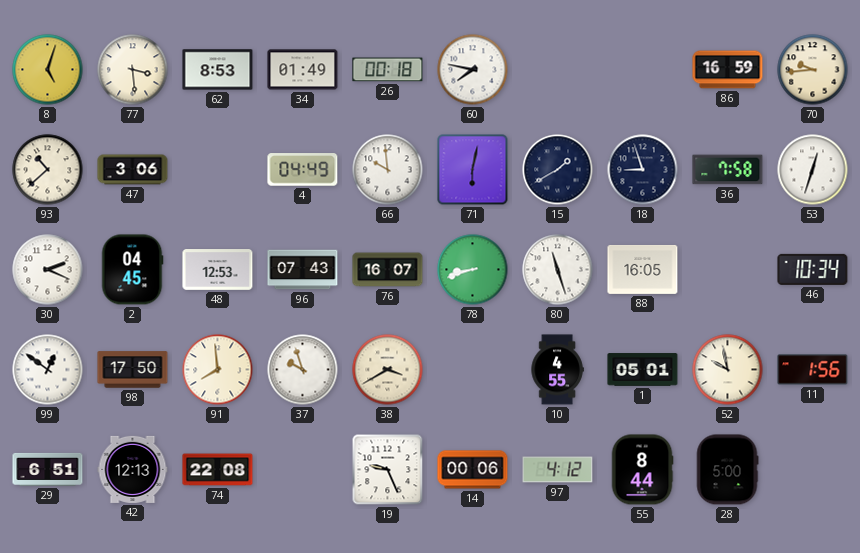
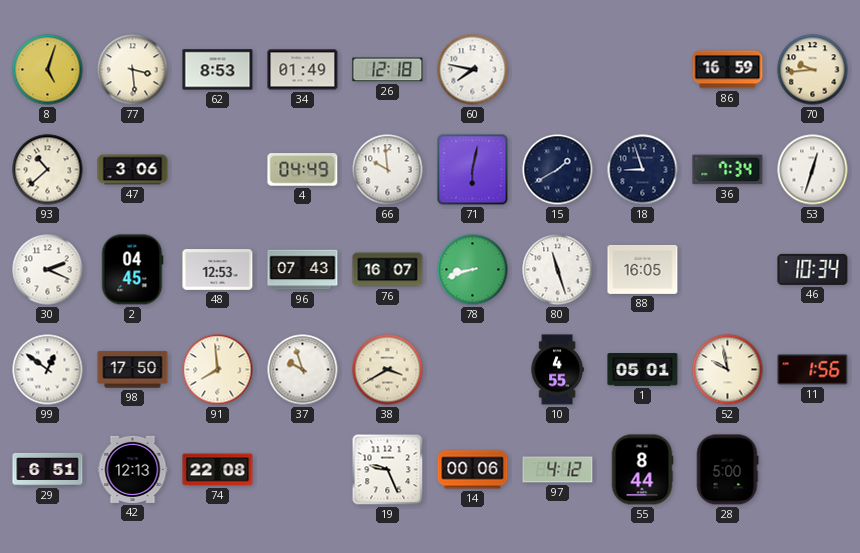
26: 00:18 -> 12:18
36: 7:58 -> 7:34
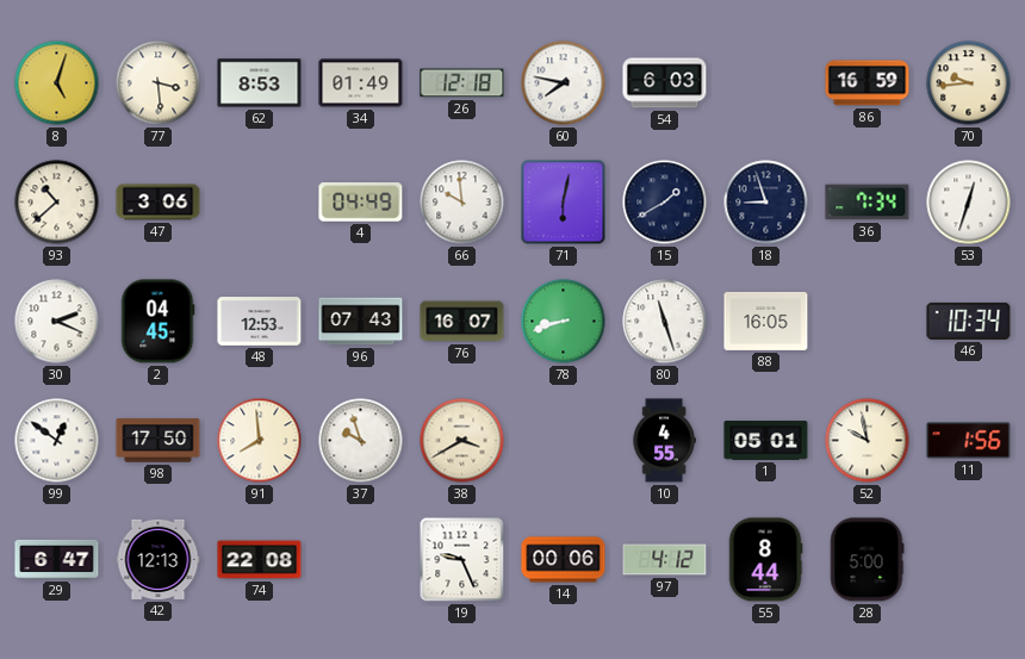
54: none -> 6:03
29: 6:51 -> 6:47
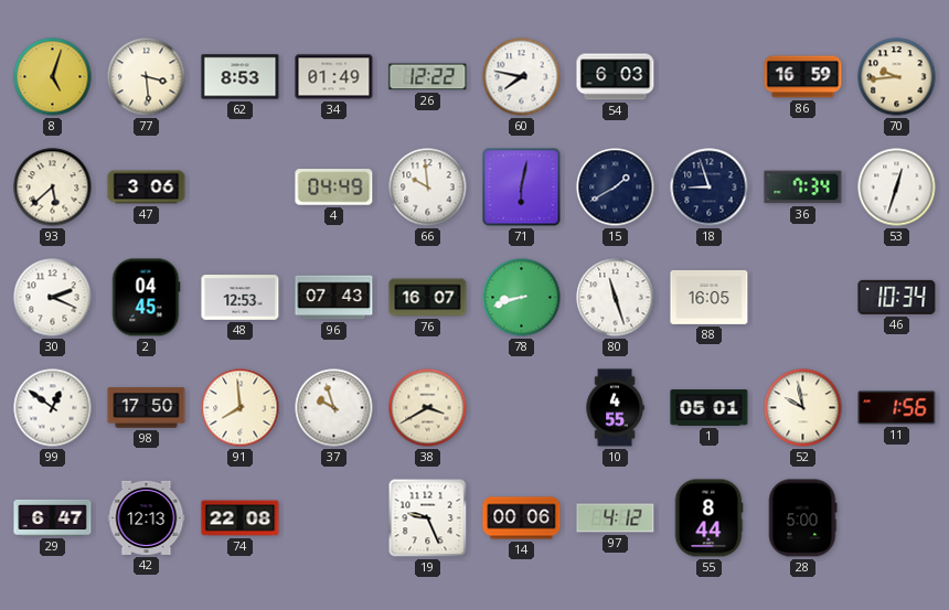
26: 12:18 -> 12:22
93: 10:38 -> 5:38
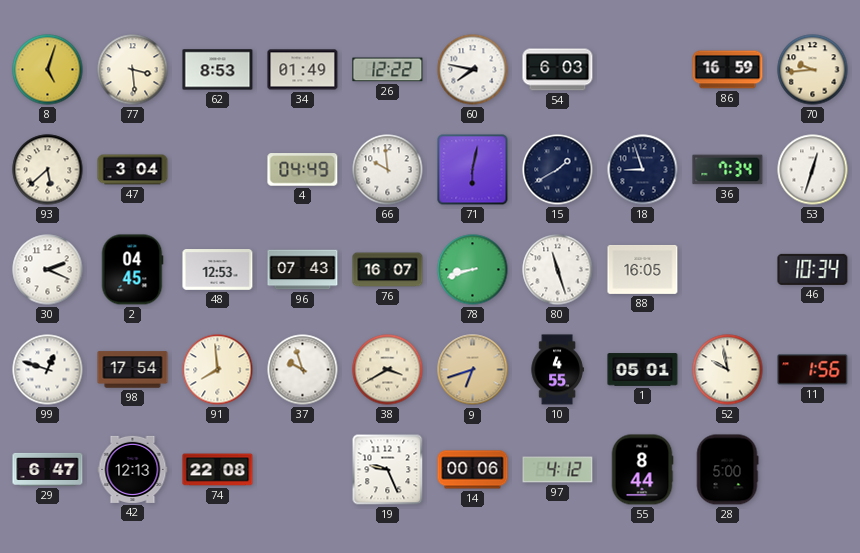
47: 3:06 -> 3:04
99: 12:51 -> 12:48
98: 17:50 -> 17:54
9: none -> 6:42
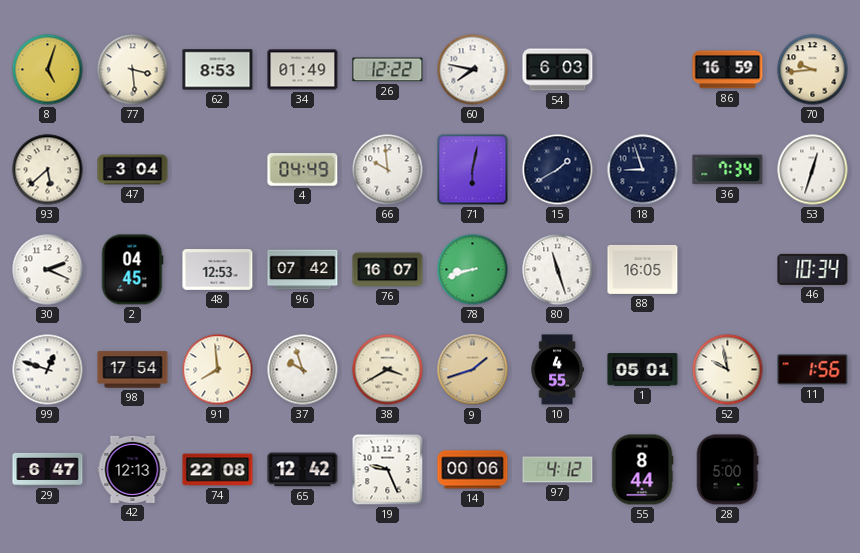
96: 07:43 -> 07:42
9: 6:42 -> 1:42
65: none -> 12:42
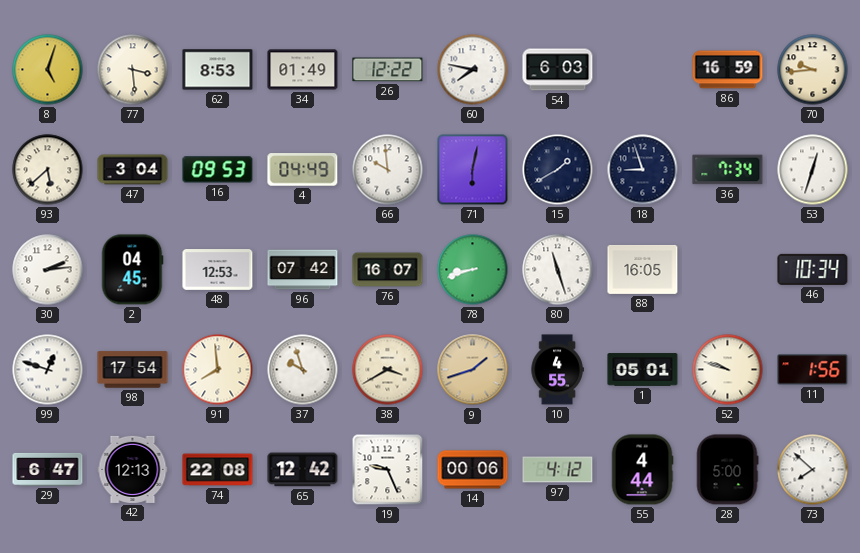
16: none -> 09:53
30: 2:19 -> 2:14
52: 9:58 -> 9:48
55: 8:44 -> 4:44
73: none -> 7:52
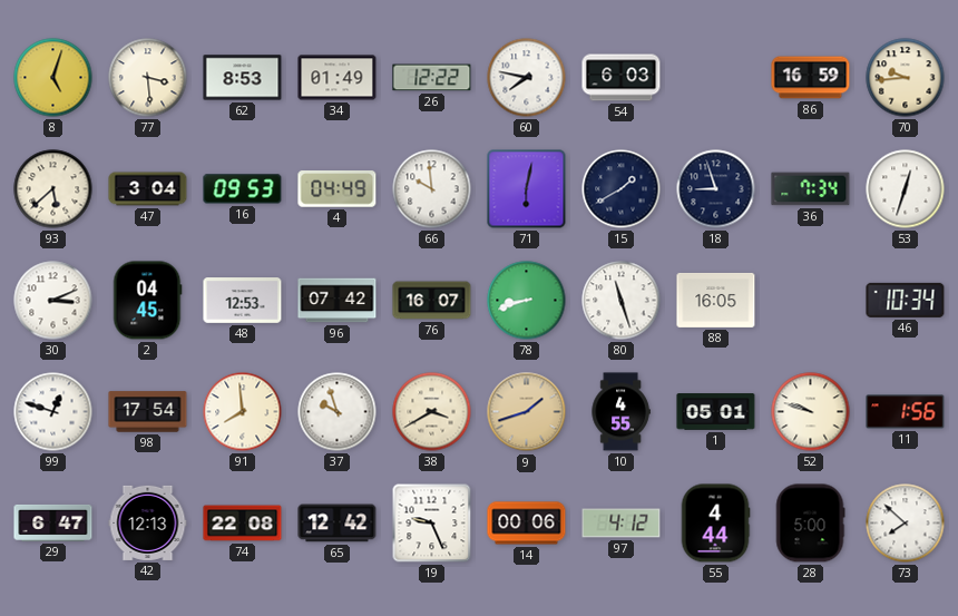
30: 2:14 -> 3:11
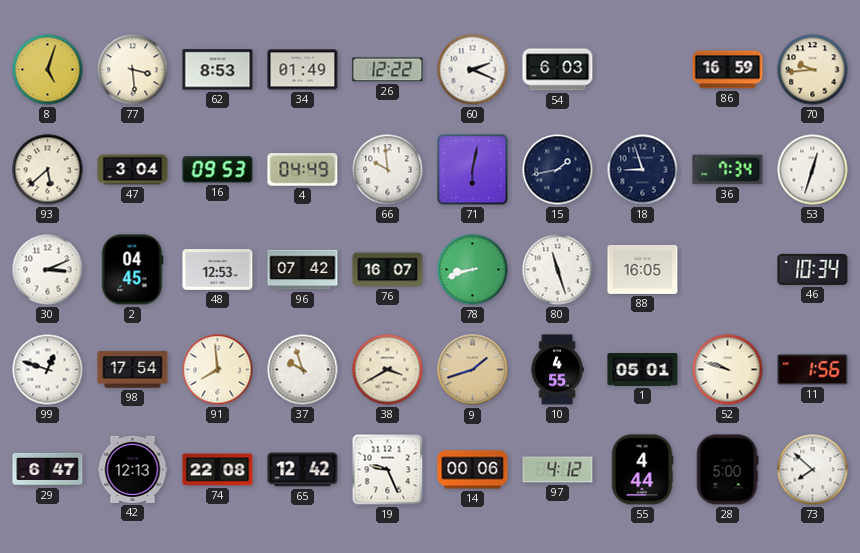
60: 7:47 -> 2:19
15: 1:40 -> 1:43
